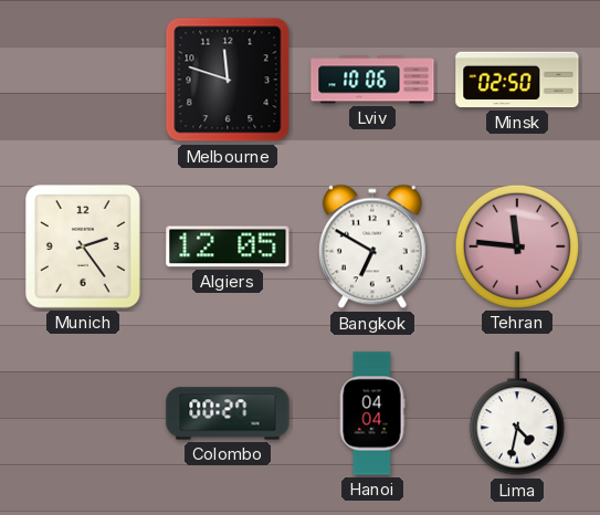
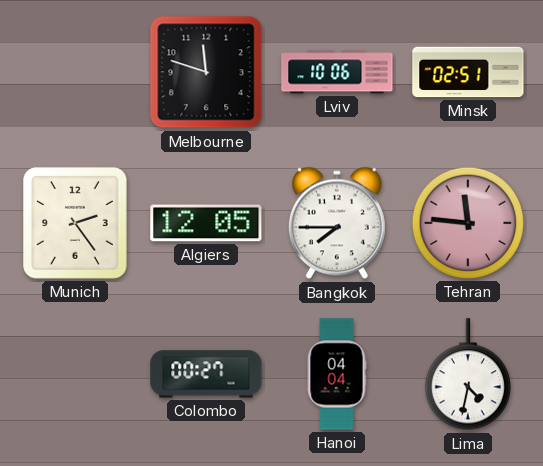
Minsk: 02:50 -> 02:51
Bangkok: 6:50 -> 7:45
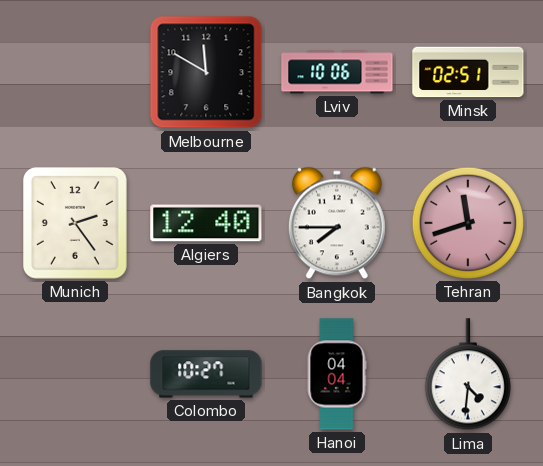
Melbourne: 11:48 -> 11:50
Algiers: 12:05 -> 12:40
Tehran: 11:46 -> 11:42
Colombo: 00:27 -> 10:27
Lima: 4:32 -> 4:31
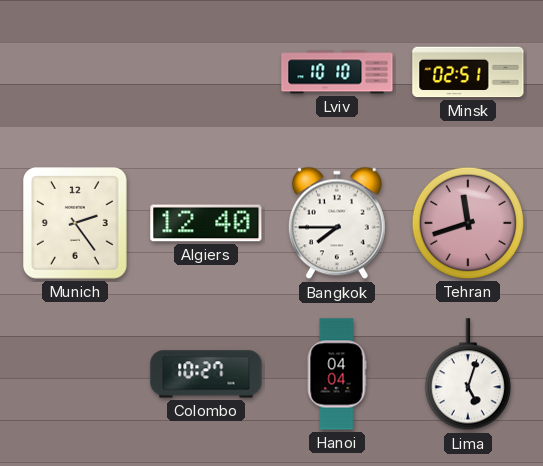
Melbourne: 11:50 -> none
Lviv: 10:06 -> 10:10
Lima: 4:31 -> 5:03
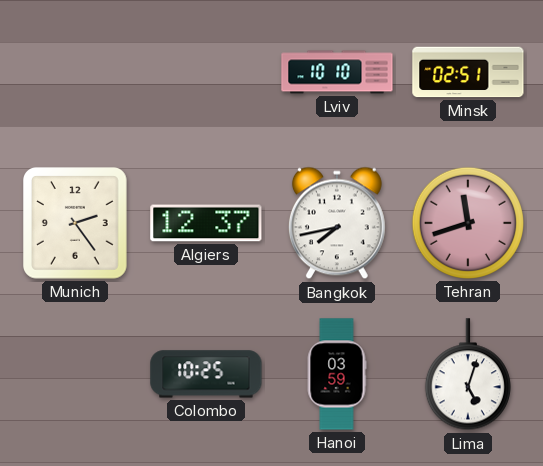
Algiers: 12:40 -> 12:37
Bangkok: 7:45 -> 7:43
Colombo: 10:27 -> 10:25
Hanoi: 04:04 -> 03:59
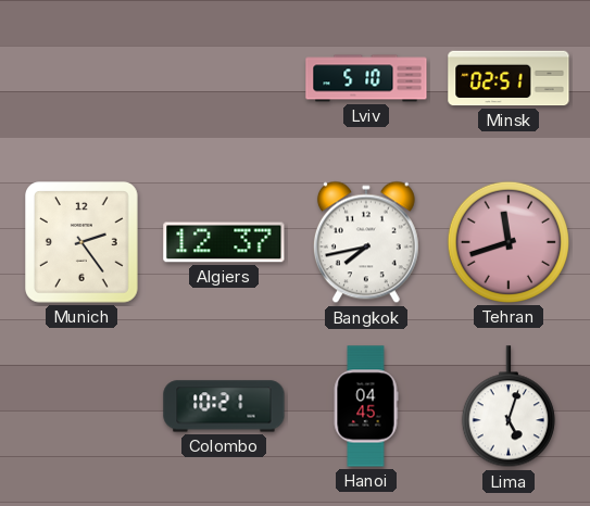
Lviv: 10:10 -> 5:10
Colombo: 10:25 -> 10:21
Hanoi: 03:59 -> 04:45
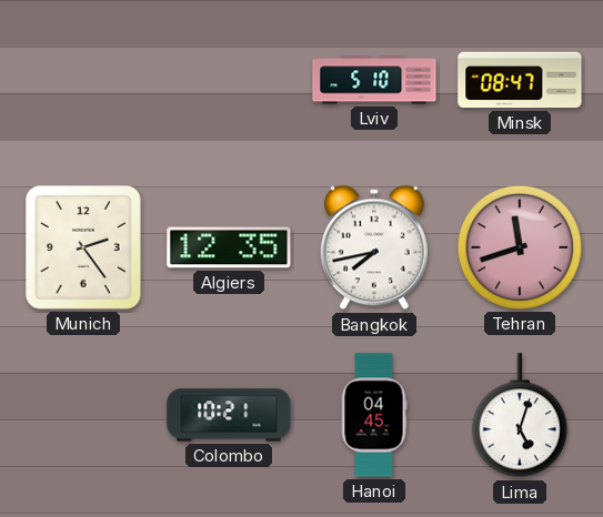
Minsk: 02:51 -> 08:47
Algiers: 12:37 -> 12:35
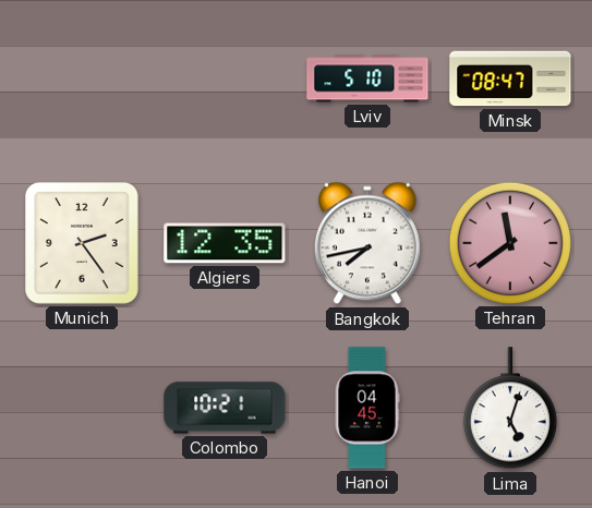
Tehran: 11:42 -> 11:39
